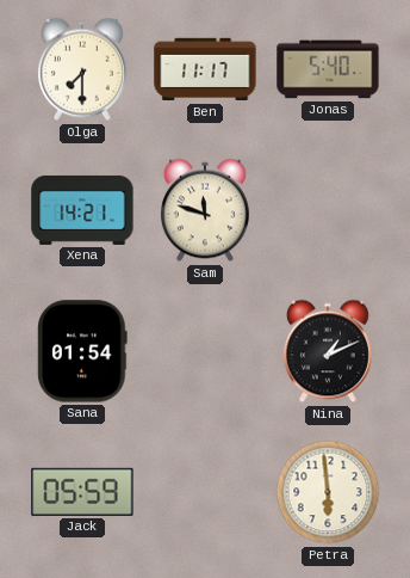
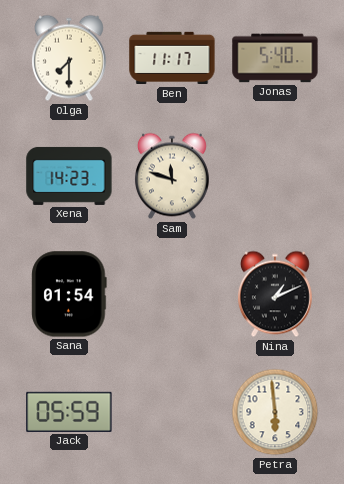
Xena: 14:21 -> 14:23
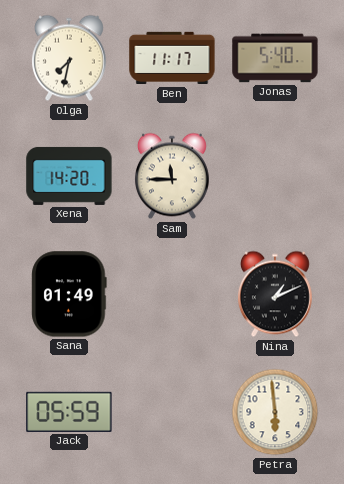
Olga: 7:30 -> 7:32
Xena: 14:23 -> 14:20
Sam: 11:48 -> 11:45
Sana: 01:54 -> 01:49
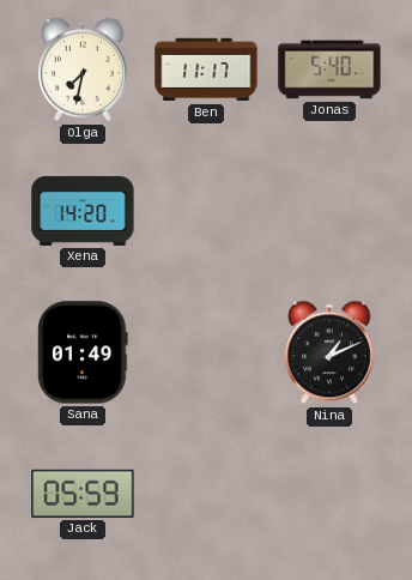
Sam: 11:45 -> none
Petra: 5:59 -> none
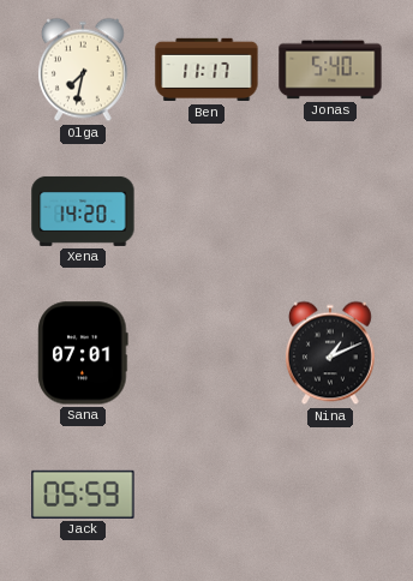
Sana: 01:49 -> 07:01
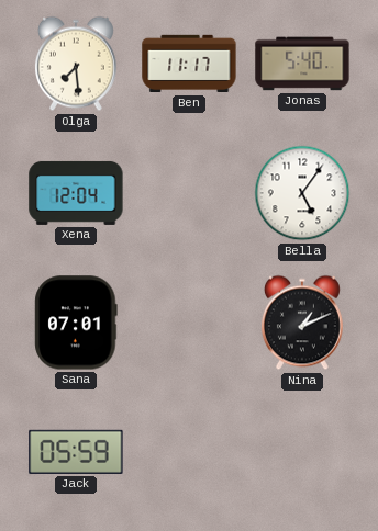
Olga: 7:32 -> 7:29
Xena: 14:20 -> 12:04
Bella: none -> 5:06
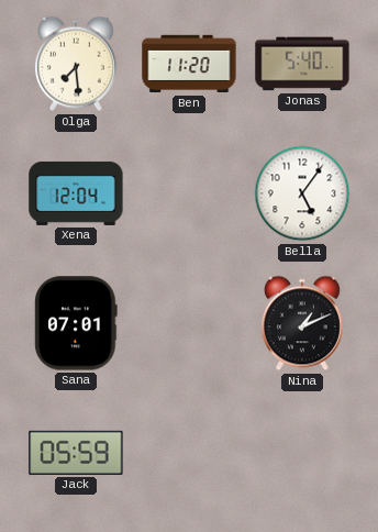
Ben: 11:17 -> 11:20
